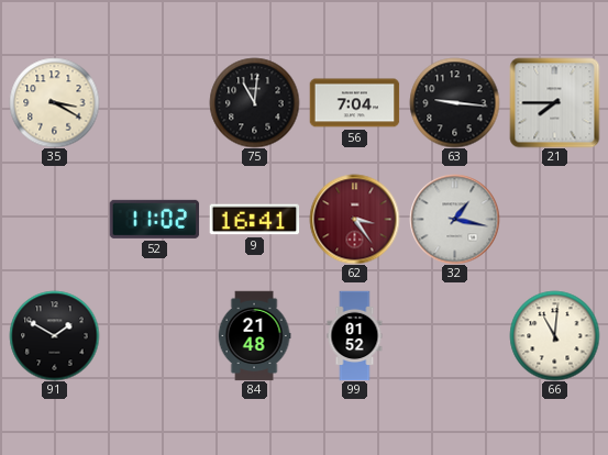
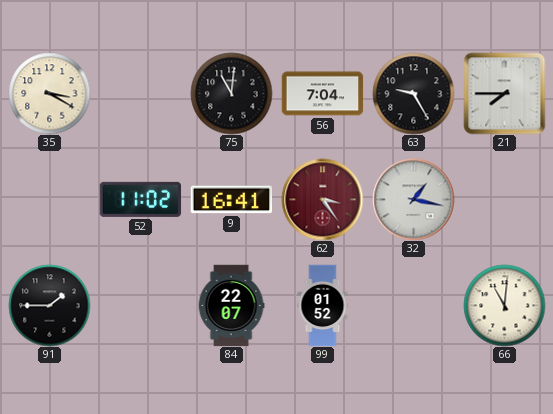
63: 9:16 -> 9:25
91: 1:50 -> 1:45
84: 21:48 -> 22:07
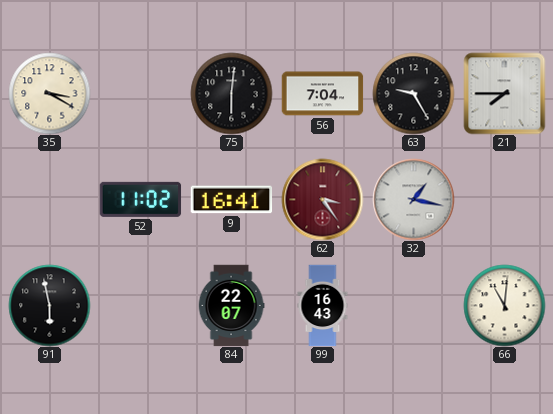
75: 11:01 -> 6:01
91: 1:45 -> 5:58
99: 01:52 -> 16:43
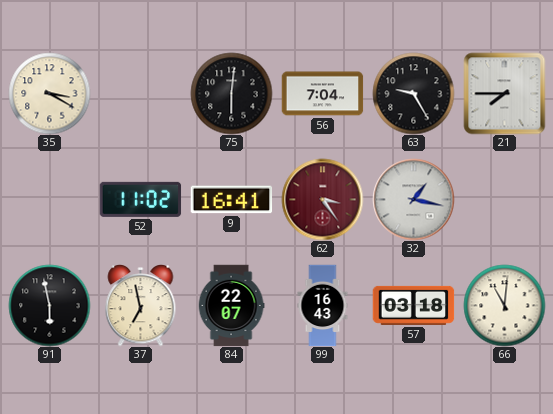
37: none -> 6:58
57: none -> 03:18
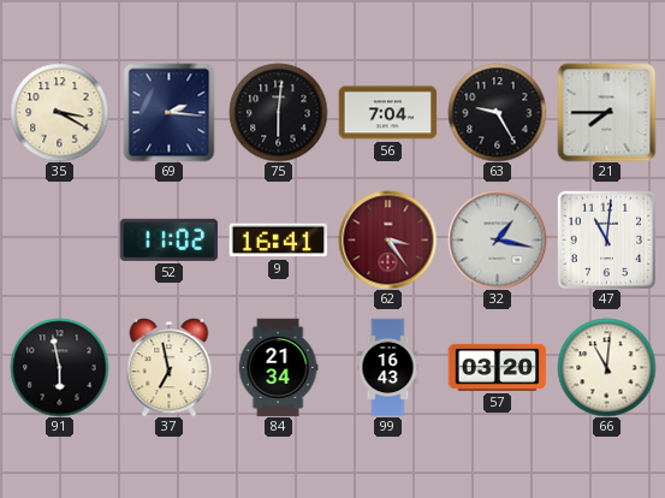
69: none -> 2:16
47: none -> 11:01
84: 22:07 -> 21:34
57: 03:18 -> 03:20
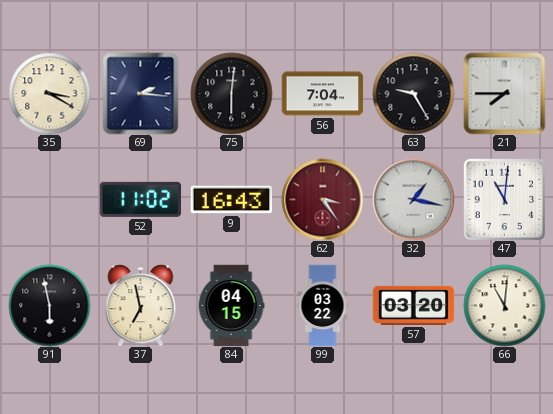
9: 16:41 -> 16:43
84: 21:34 -> 04:15
99: 16:43 -> 03:22
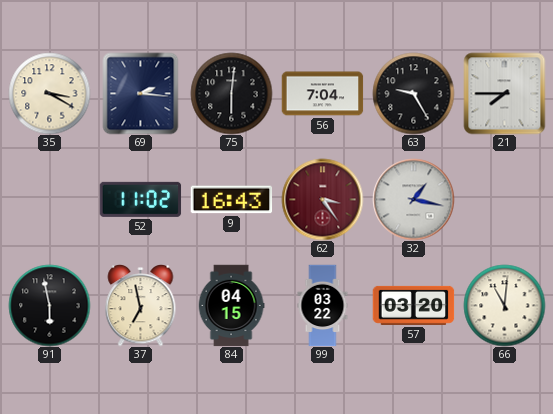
47: 11:01 -> none
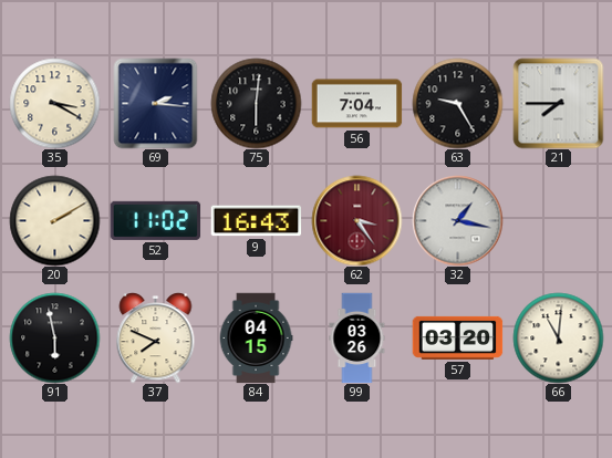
20: none -> 2:10
37: 6:58 -> 7:49
99: 03:22 -> 03:26
